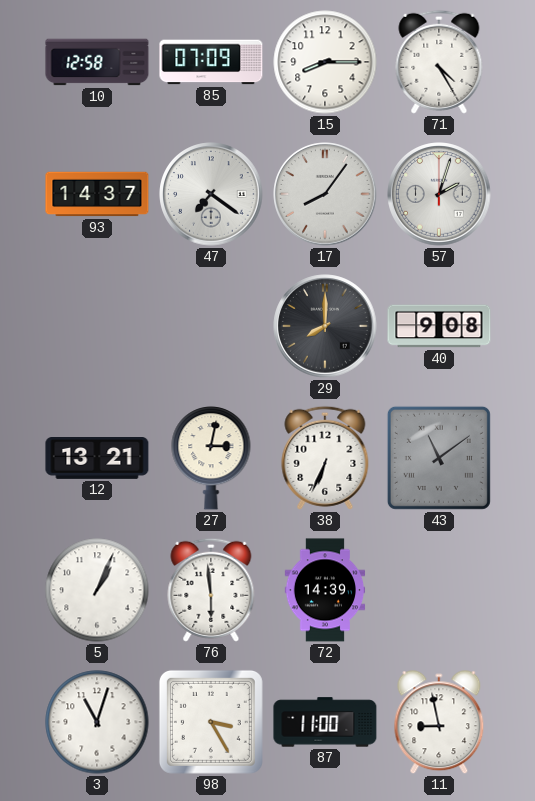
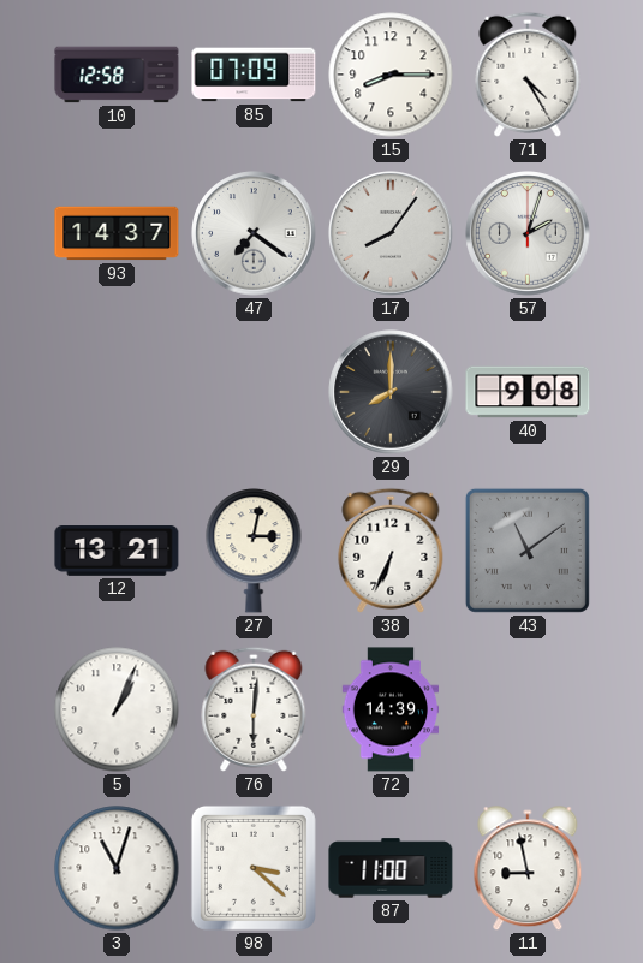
76: 5:59 -> 6:01
98: 3:25 -> 3:22
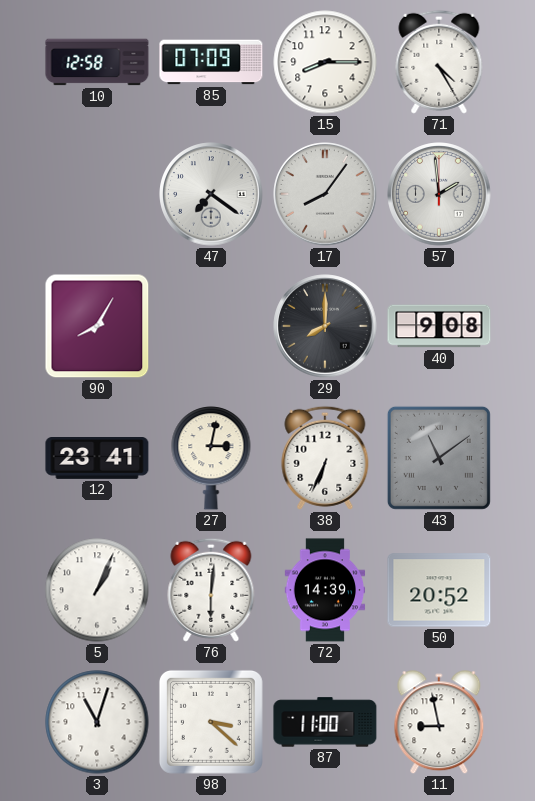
93: 14:37 -> none
57: 2:03 -> 1:59
90: none -> 8:05
12: 13:21 -> 23:41
50: none -> 20:52
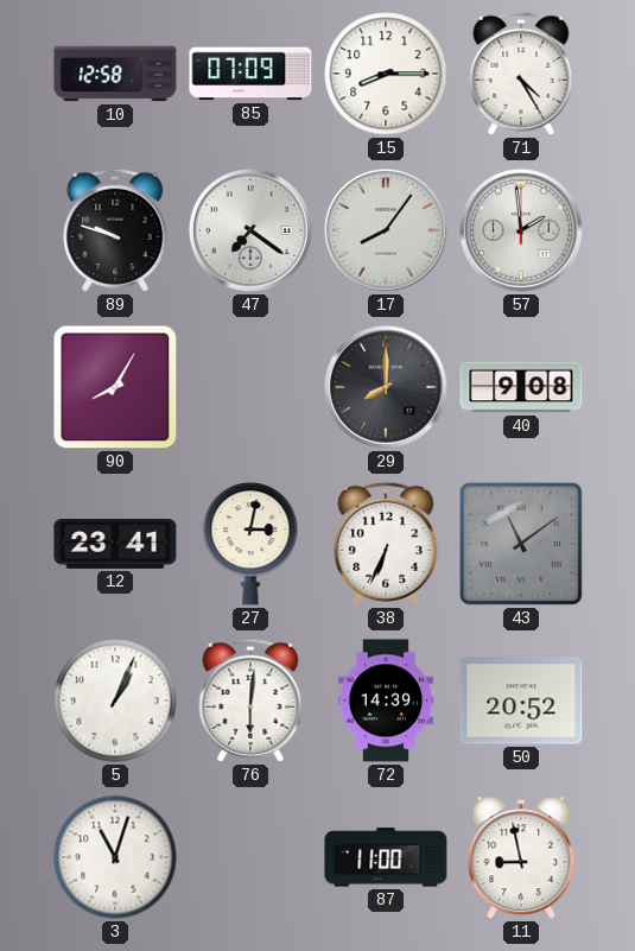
89: none -> 9:48
98: 3:22 -> none
